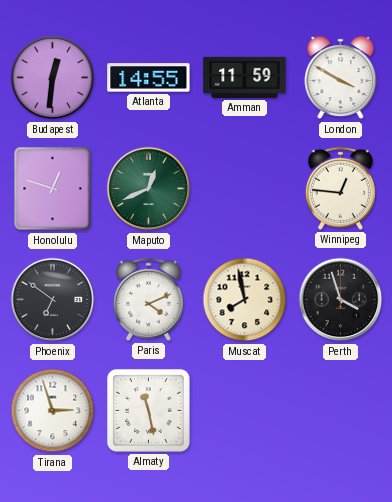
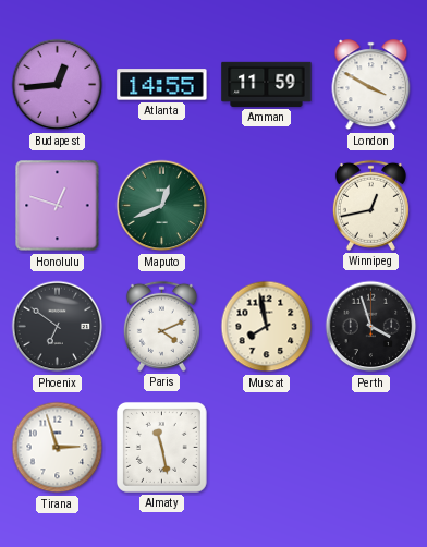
Budapest: 12:31 -> 12:44
Winnipeg: 12:46 -> 12:43
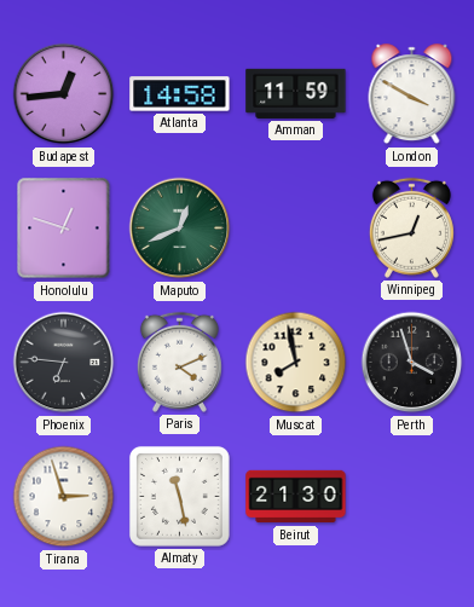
Atlanta: 14:55 -> 14:58
Phoenix: 6:51 -> 6:46
Beirut: none -> 21:30
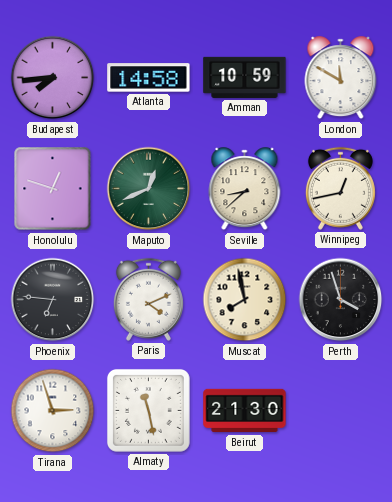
Budapest: 12:44 -> 7:44
Amman: 11:59 -> 10:59
London: 3:50 -> 11:50
Seville: none -> 8:38
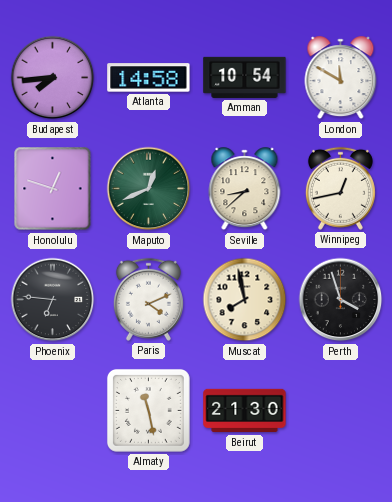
Amman: 10:59 -> 10:54
Tirana: 2:57 -> none
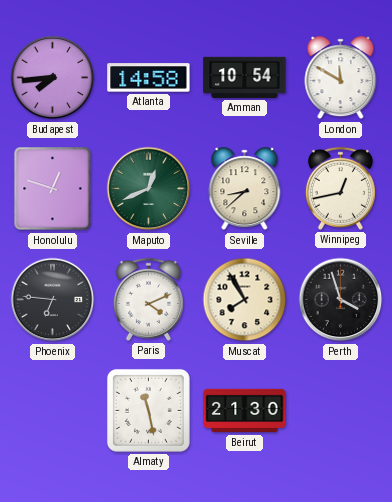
Muscat: 7:58 -> 7:55
